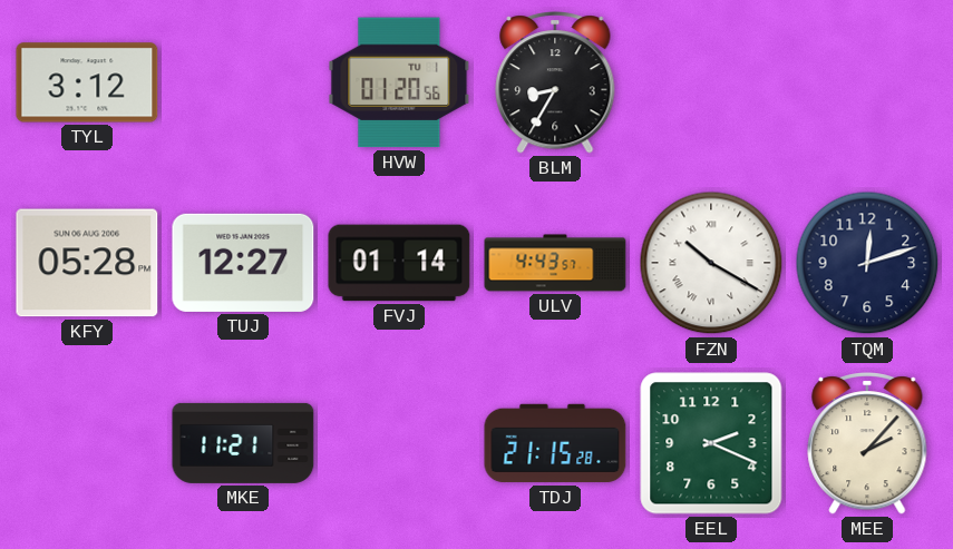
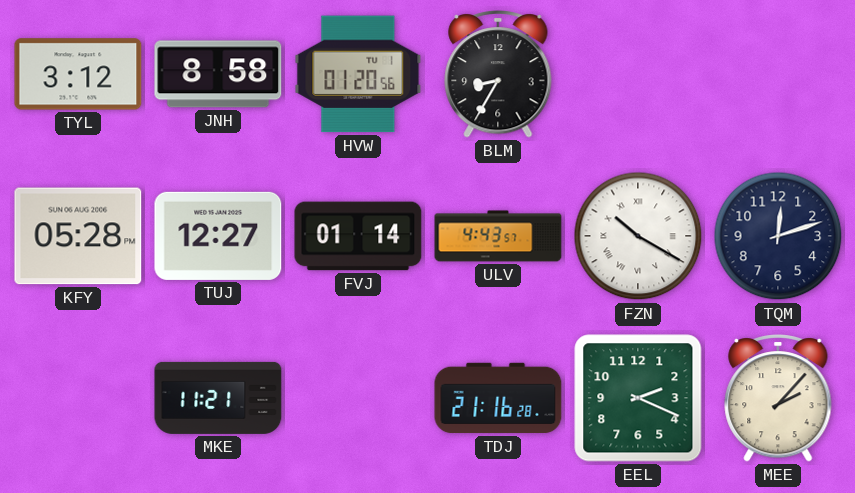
JNH: none -> 8:58
TDJ: 21:15 -> 21:16
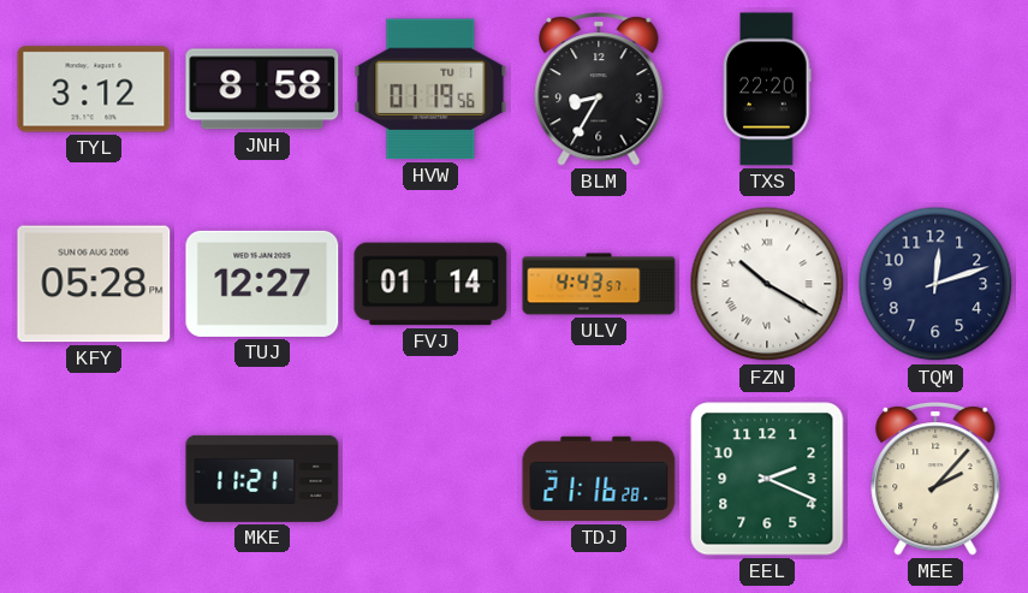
HVW: 01:20 -> 01:19
TXS: none -> 22:20
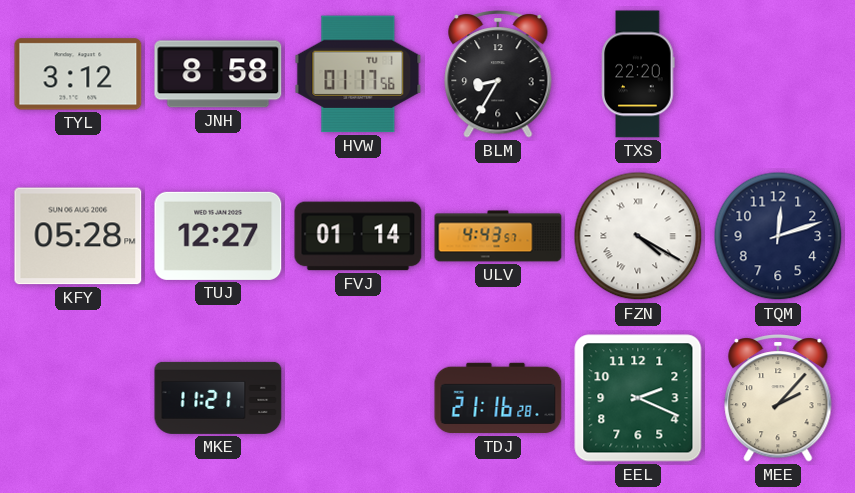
HVW: 01:19 -> 01:17
FZN: 10:20 -> 4:20
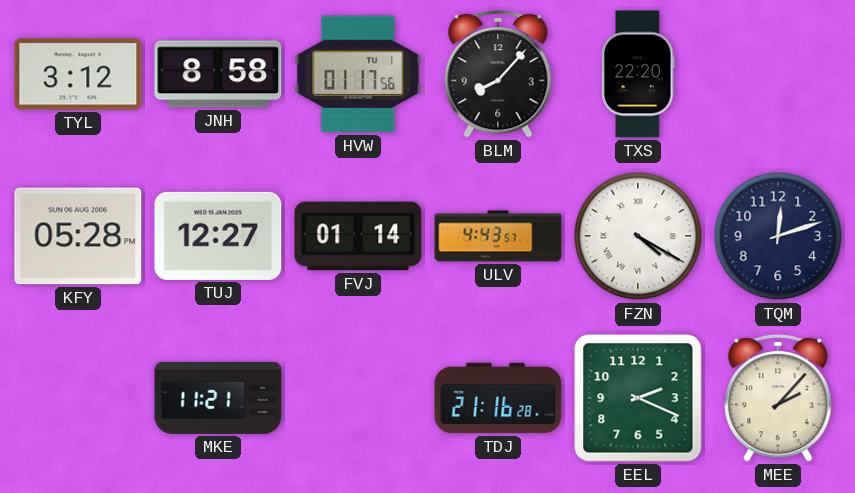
BLM: 8:35 -> 8:07
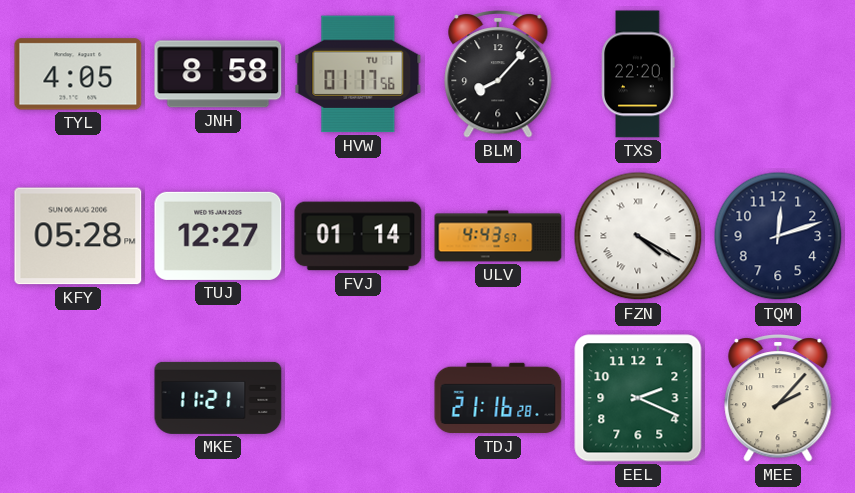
TYL: 3:12 -> 4:05
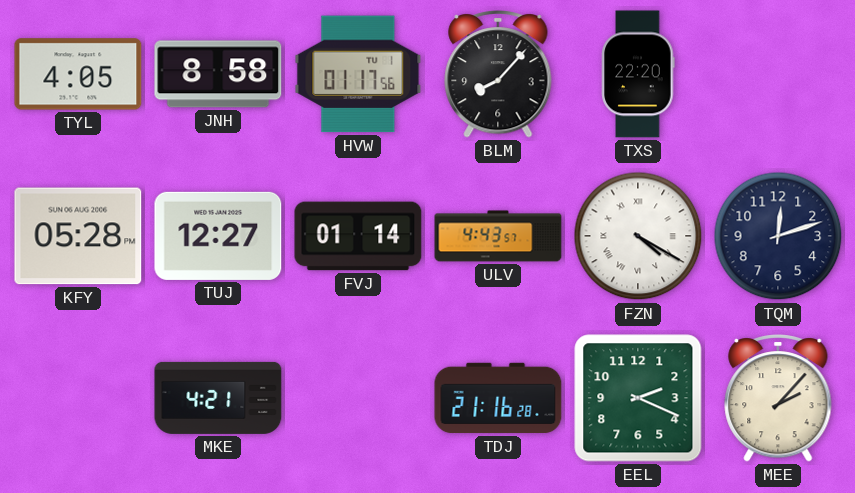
MKE: 11:21 -> 4:21
